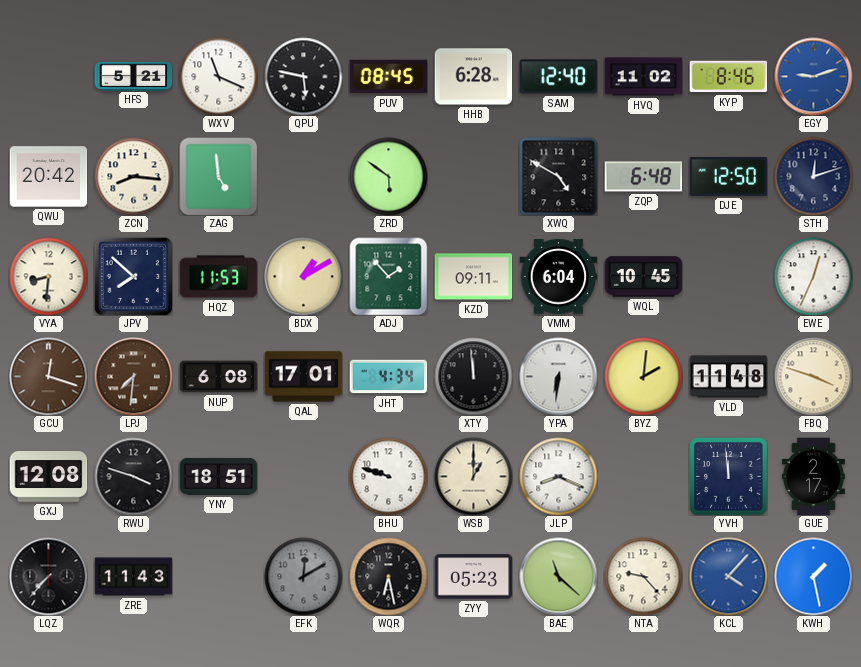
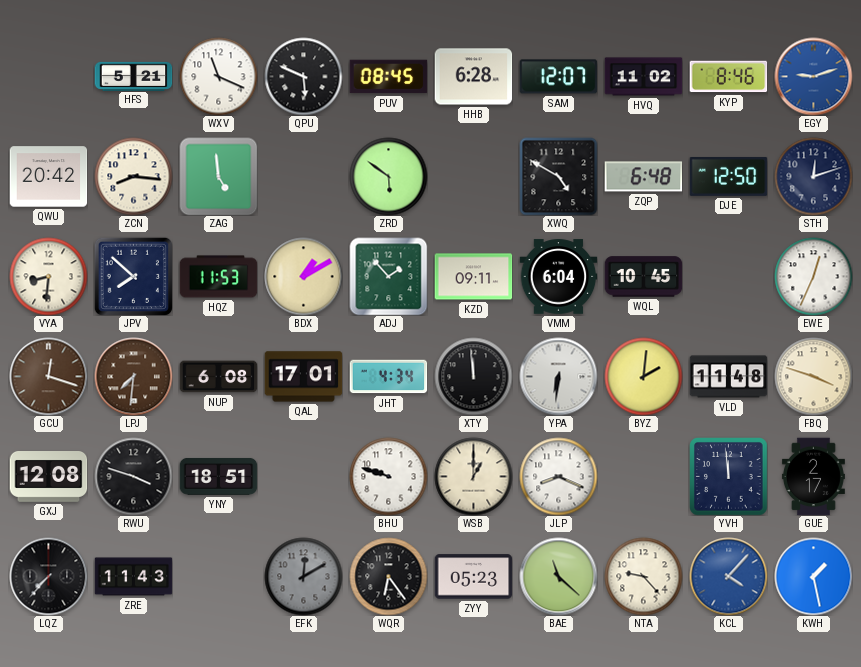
QPU: 5:47 -> 5:49
SAM: 12:40 -> 12:07
WQR: 6:28 -> 6:24
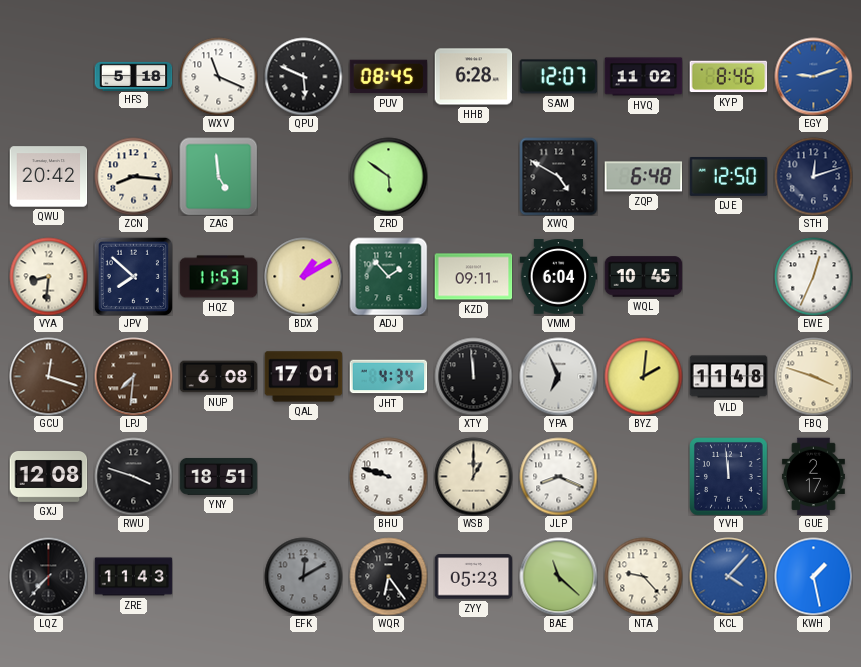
HFS: 5:21 -> 5:18
YPA: 6:31 -> 6:56
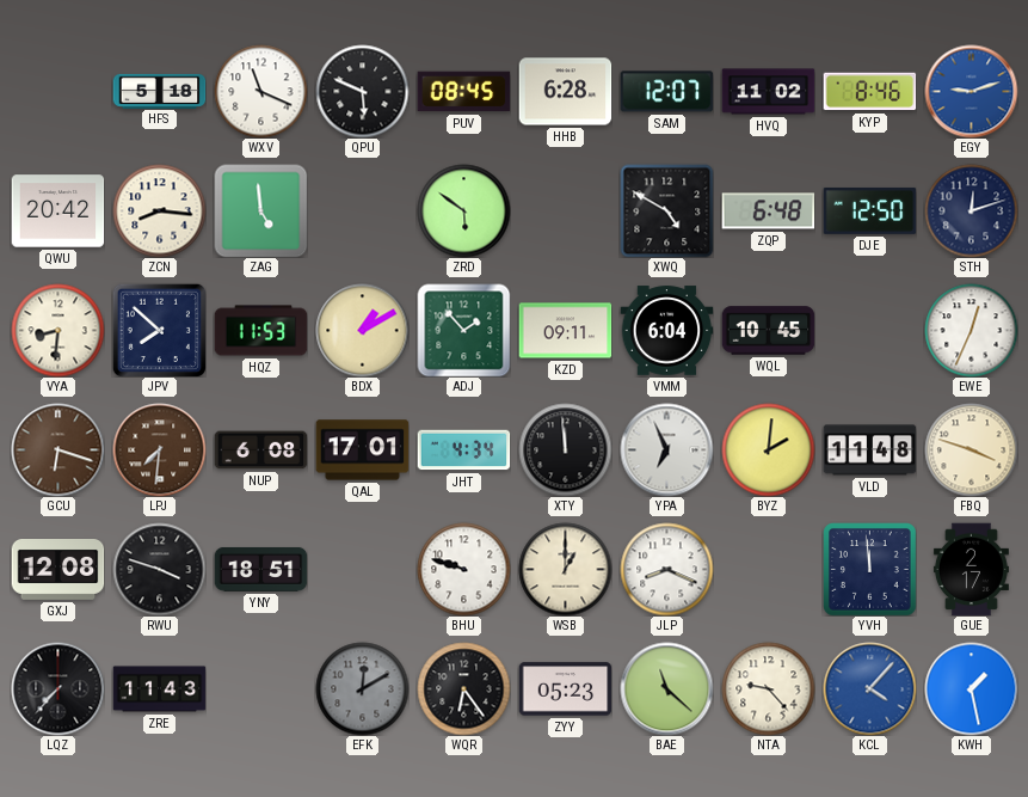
GCU: 12:18 -> 6:18
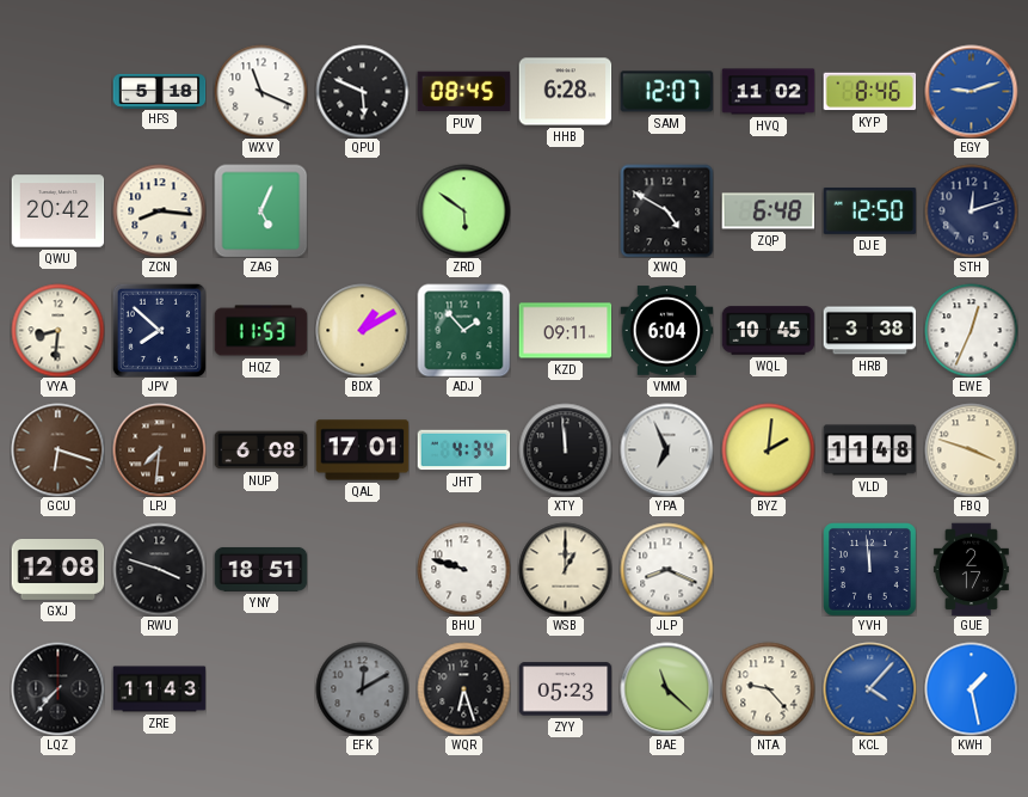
ZAG: 4:59 -> 5:04
HRB: none -> 3:38
WQR: 6:24 -> 6:27
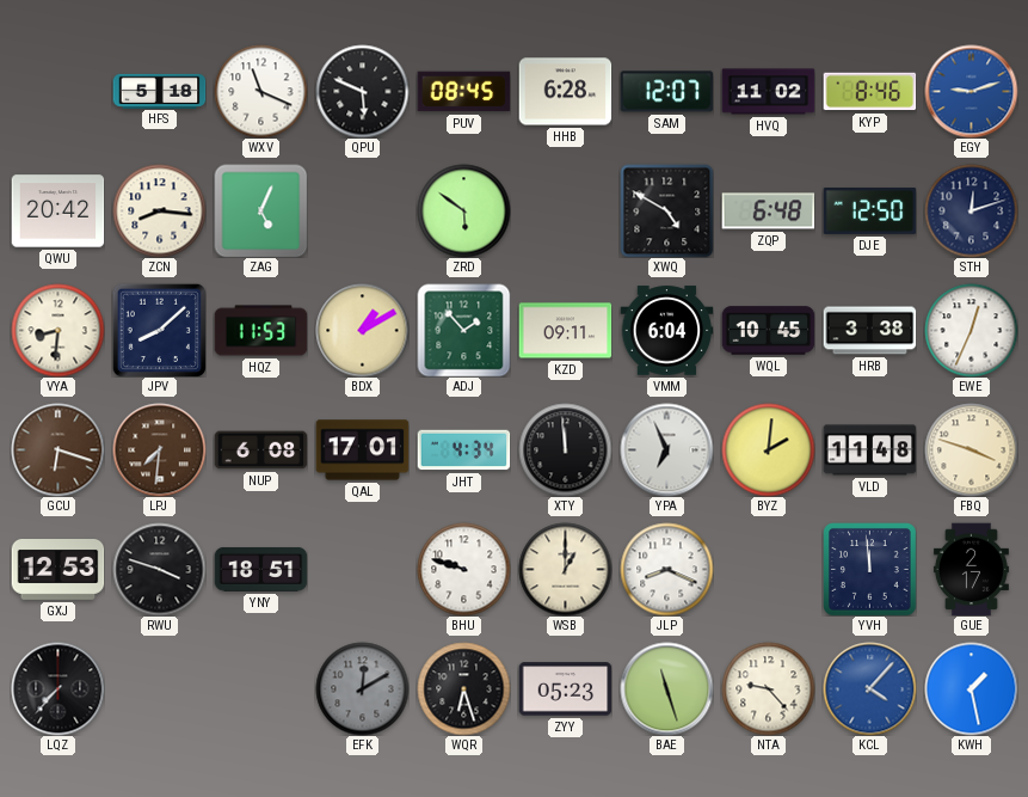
JPV: 7:52 -> 8:08
GXJ: 12:08 -> 12:53
ZRE: 11:43 -> none
BAE: 11:22 -> 11:27
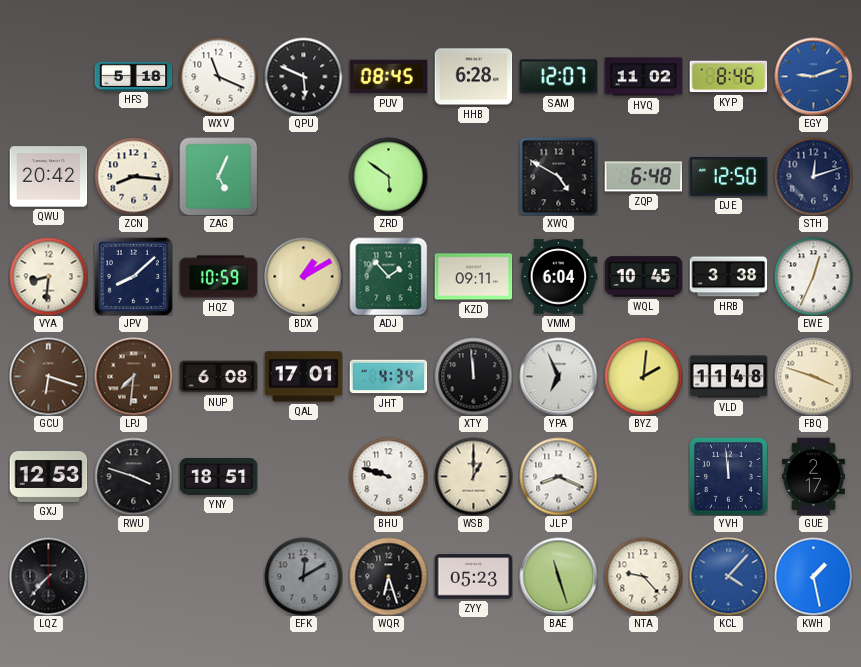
HQZ: 11:53 -> 10:59
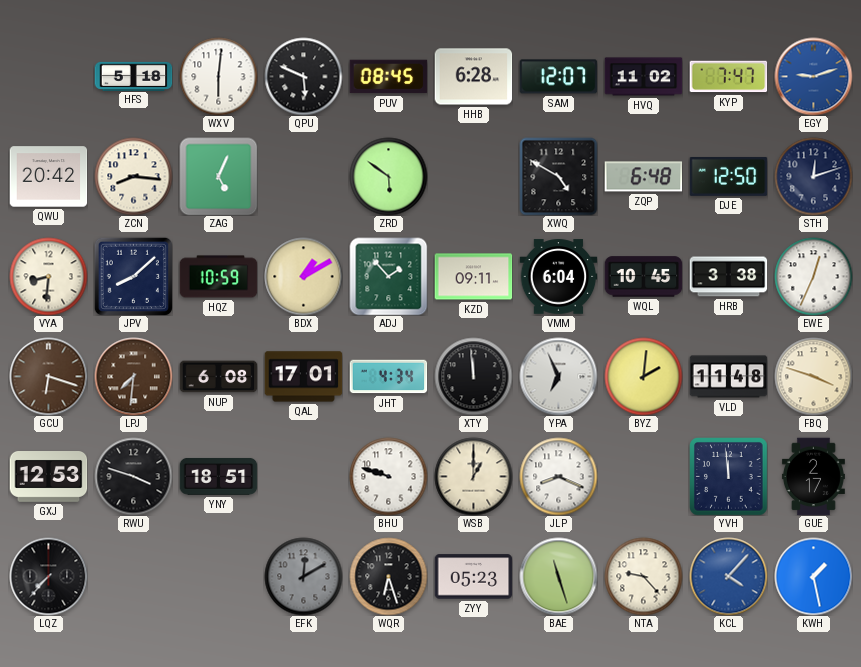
WXV: 11:19 -> 6:01
KYP: 8:46 -> 7:47
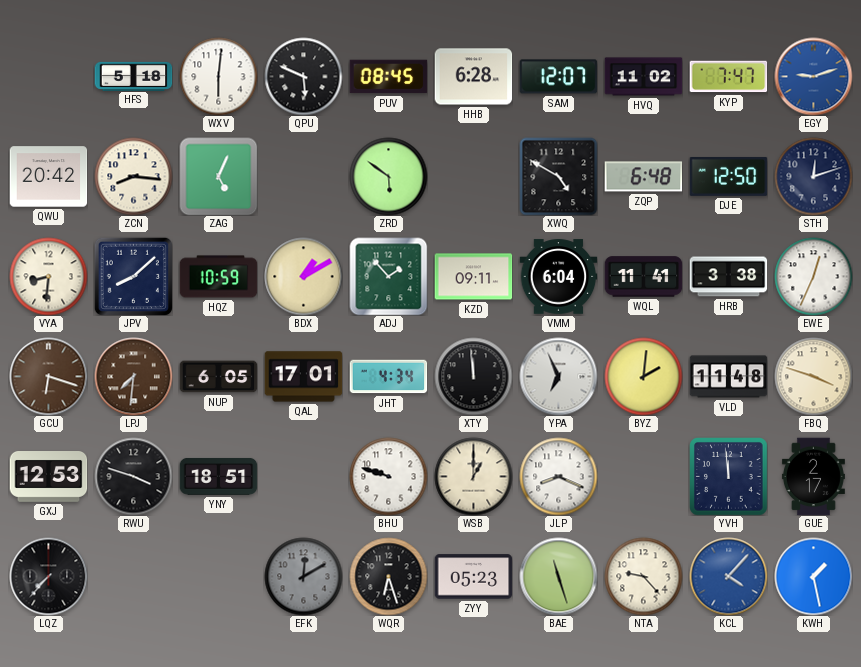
WQL: 10:45 -> 11:41
NUP: 6:08 -> 6:05
